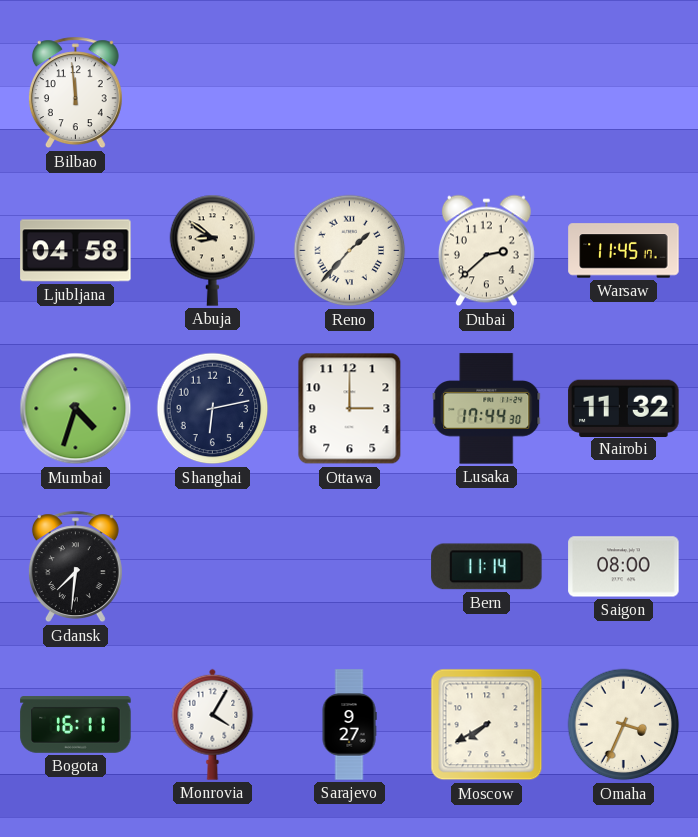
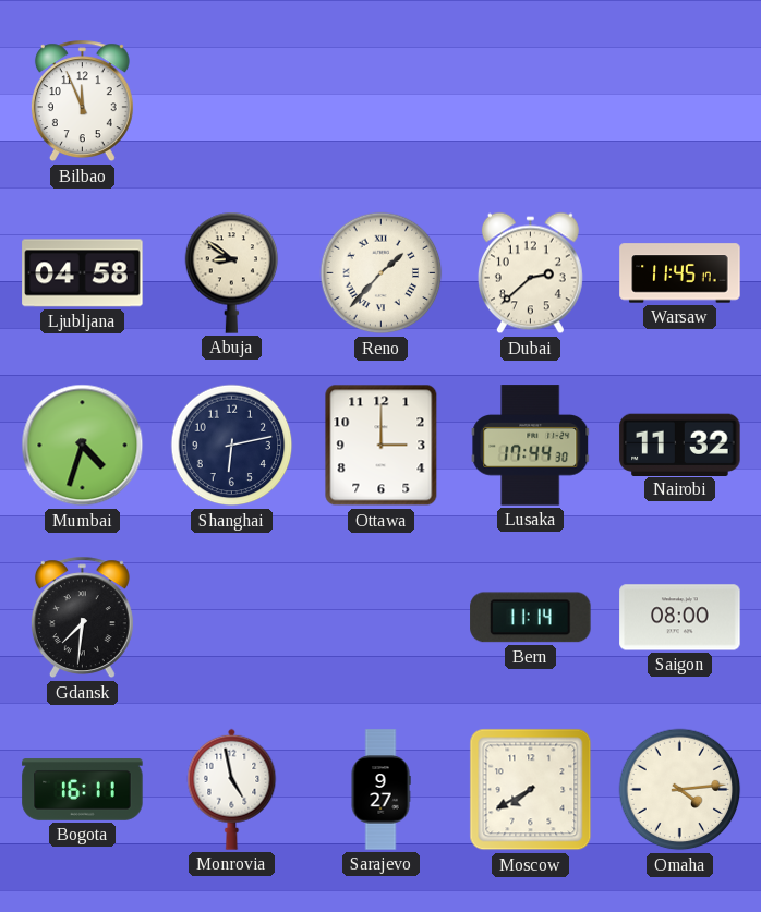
Bilbao: 11:59 -> 11:56
Monrovia: 4:05 -> 4:58
Omaha: 3:34 -> 4:14
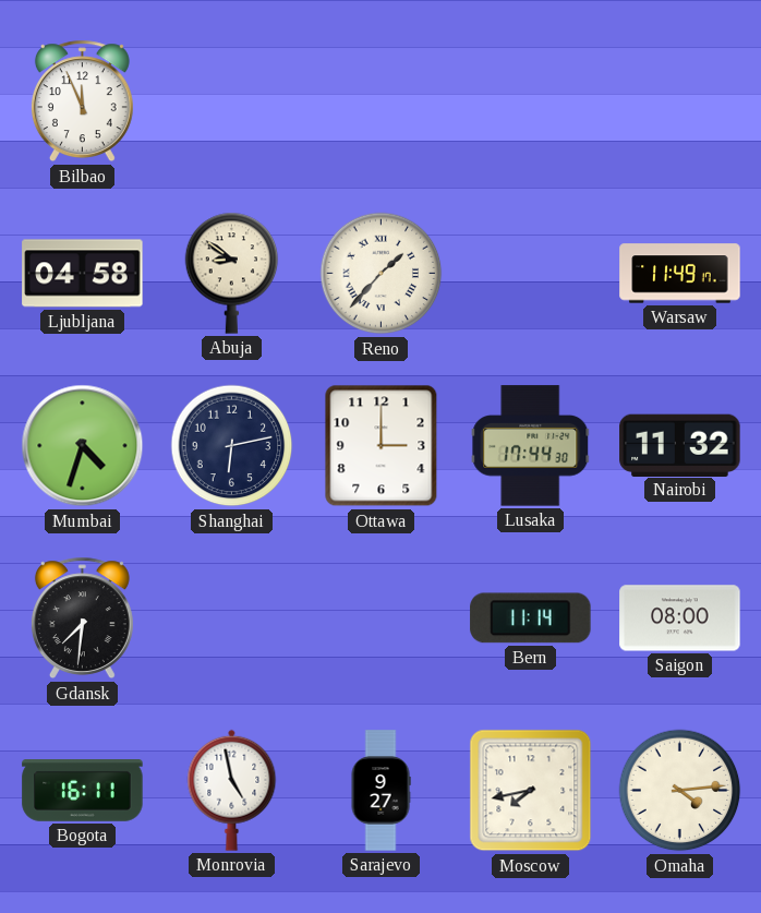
Dubai: 2:38 -> none
Warsaw: 11:45 -> 11:49
Moscow: 7:40 -> 7:43
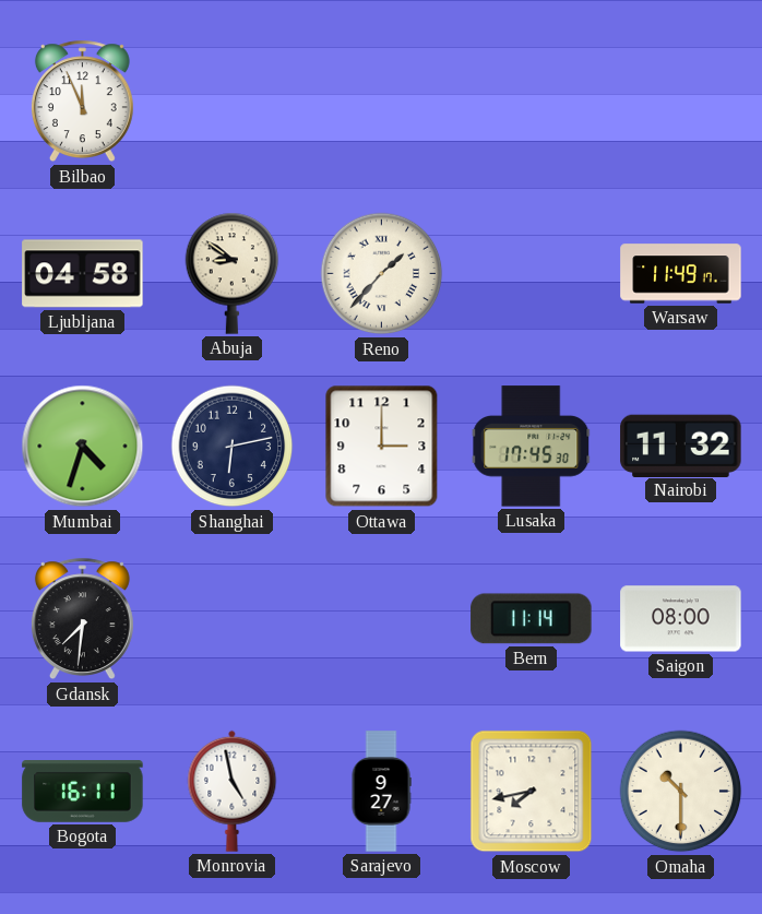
Lusaka: 17:44 -> 17:45
Omaha: 4:14 -> 10:30
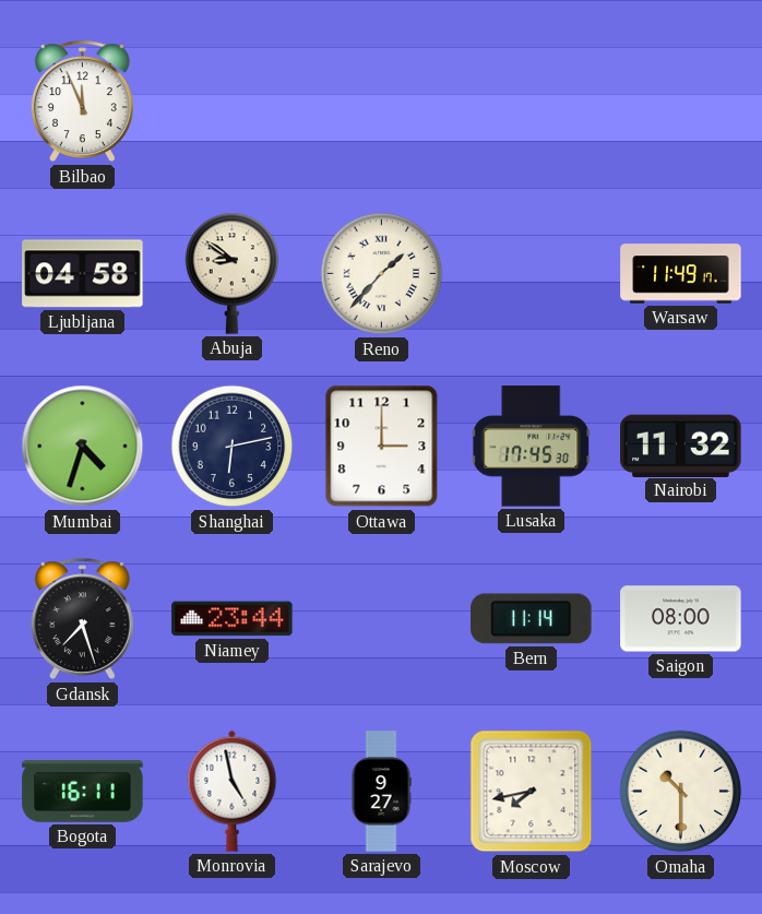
Gdansk: 7:31 -> 7:27
Niamey: none -> 23:44
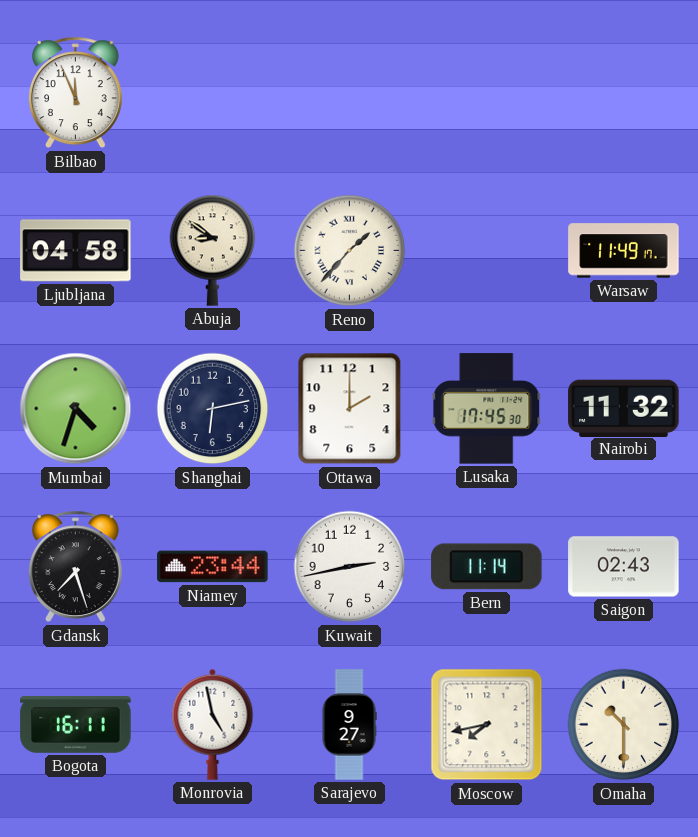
Ottawa: 3:00 -> 2:00
Kuwait: none -> 2:43
Saigon: 08:00 -> 02:43
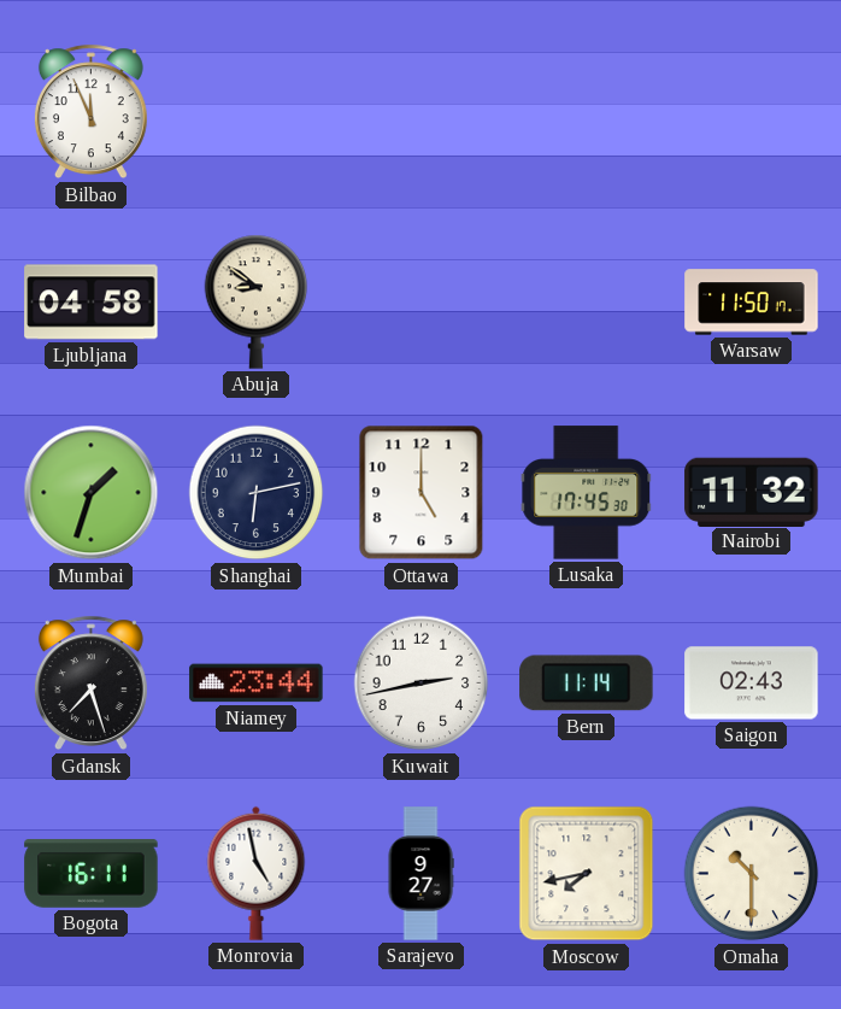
Reno: 1:37 -> none
Warsaw: 11:49 -> 11:50
Mumbai: 4:33 -> 1:33
Ottawa: 2:00 -> 5:00
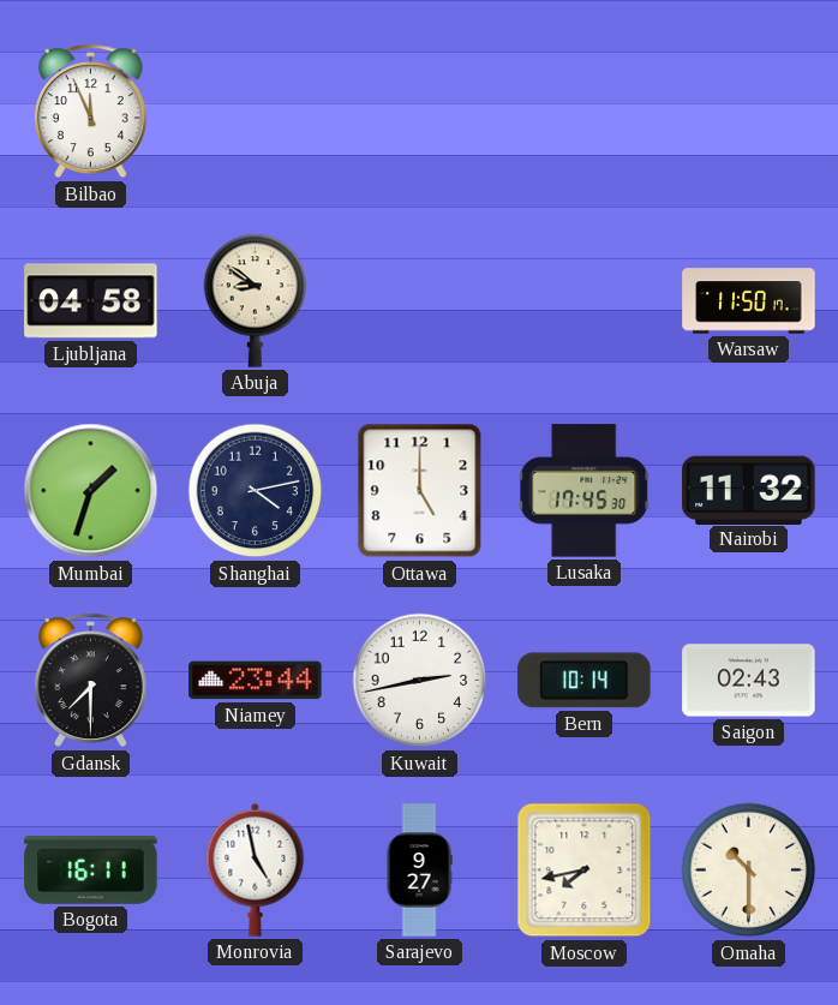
Shanghai: 6:13 -> 4:13
Gdansk: 7:27 -> 7:30
Bern: 11:14 -> 10:14
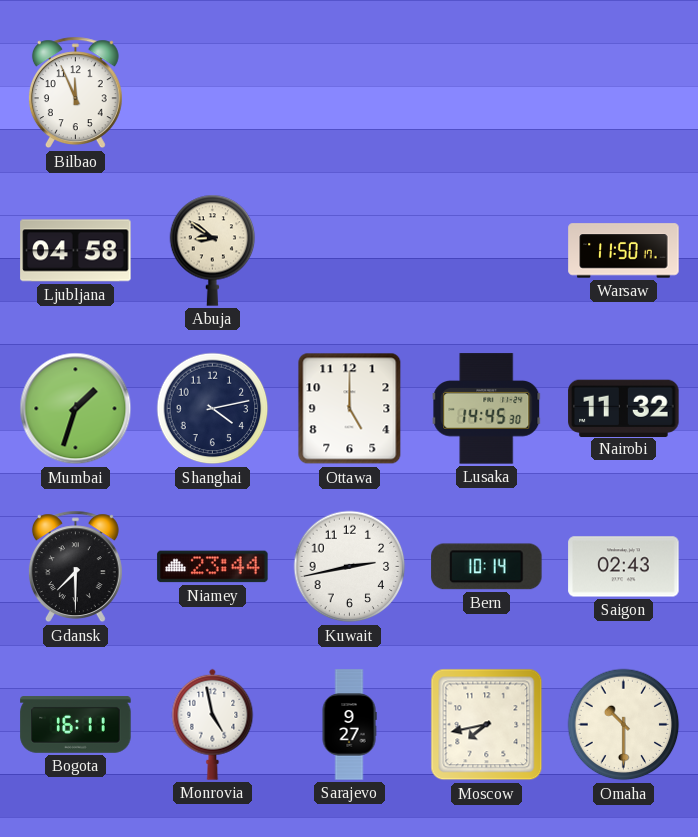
Lusaka: 17:45 -> 14:45
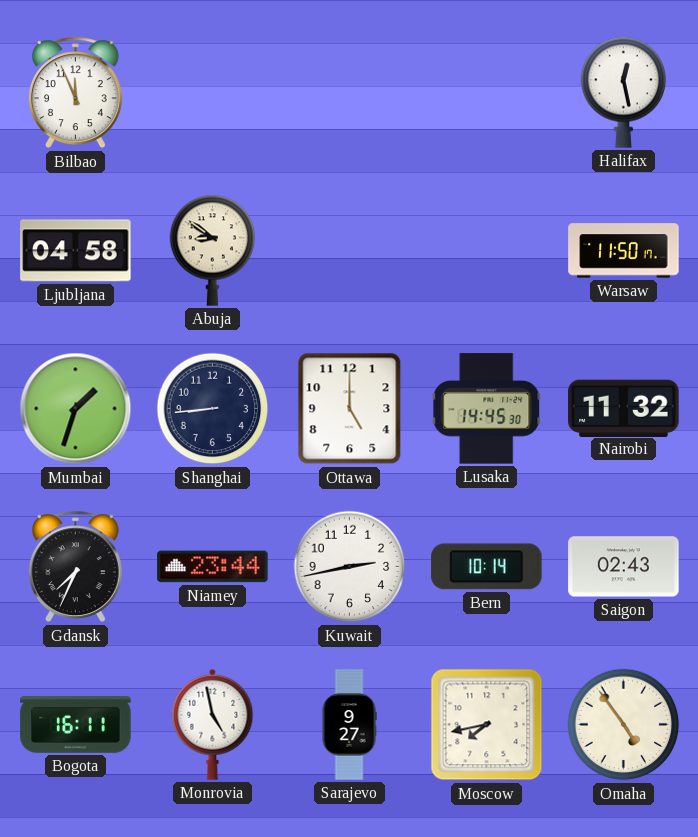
Halifax: none -> 12:28
Shanghai: 4:13 -> 8:44
Gdansk: 7:30 -> 7:34
Omaha: 10:30 -> 4:54
